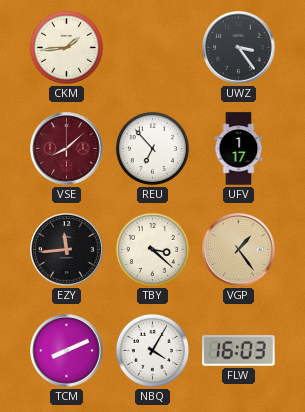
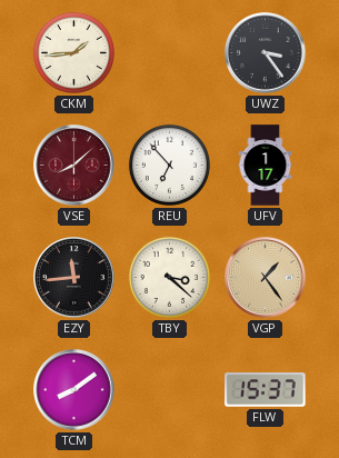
TCM: 8:11 -> 8:09
NBQ: 4:05 -> none
FLW: 16:03 -> 15:37
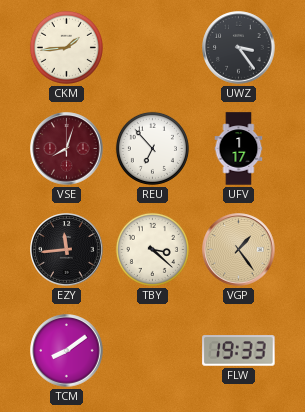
VSE: 8:08 -> 8:03
FLW: 15:37 -> 19:33
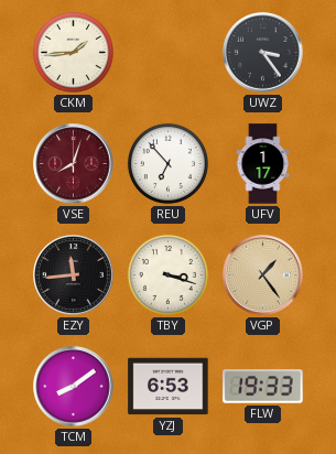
TBY: 3:22 -> 3:18
YZJ: none -> 6:53
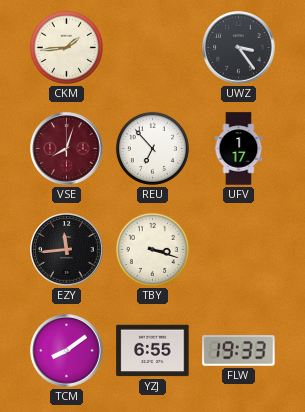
VGP: 1:24 -> none
YZJ: 6:53 -> 6:55
